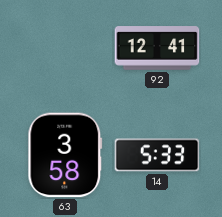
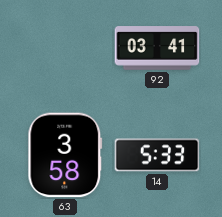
92: 12:41 -> 03:41
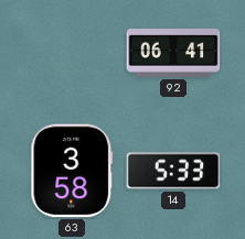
92: 03:41 -> 06:41
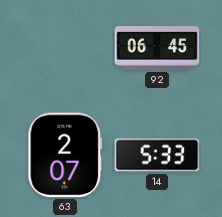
92: 06:41 -> 06:45
63: 3:58 -> 2:07
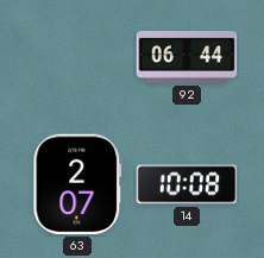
92: 06:45 -> 06:44
14: 5:33 -> 10:08
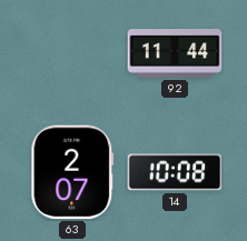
92: 06:44 -> 11:44
